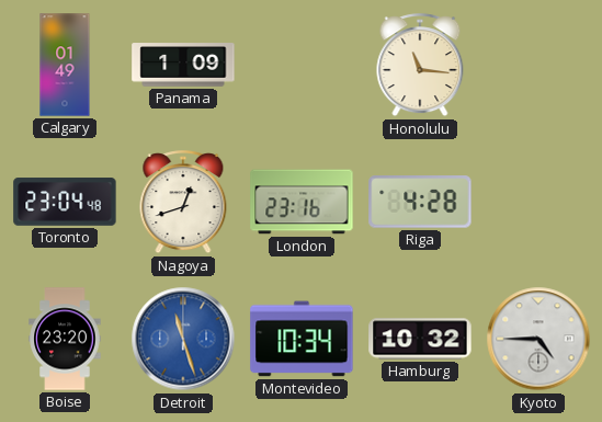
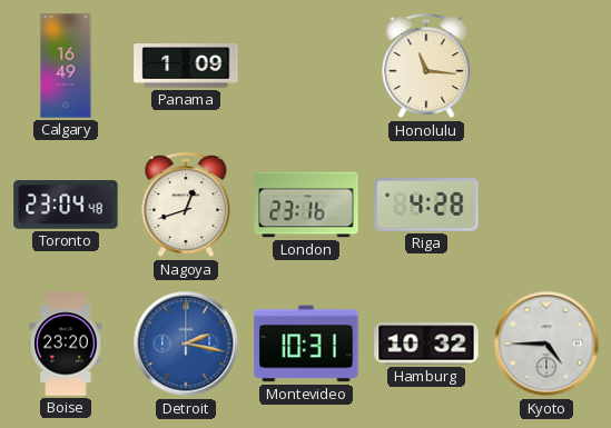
Calgary: 01:49 -> 16:49
Detroit: 11:27 -> 2:17
Montevideo: 10:34 -> 10:31
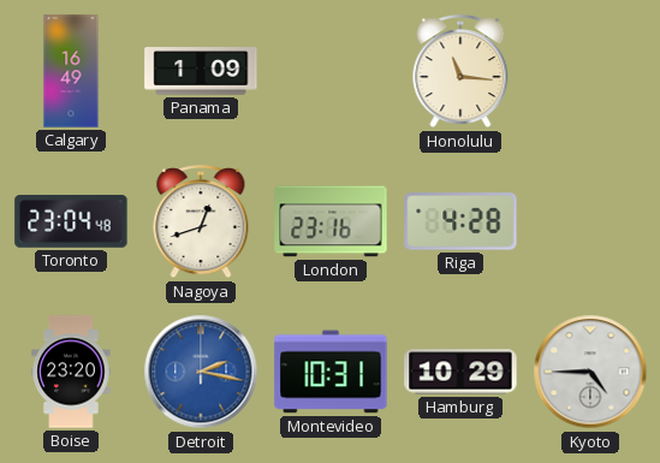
Hamburg: 10:32 -> 10:29
